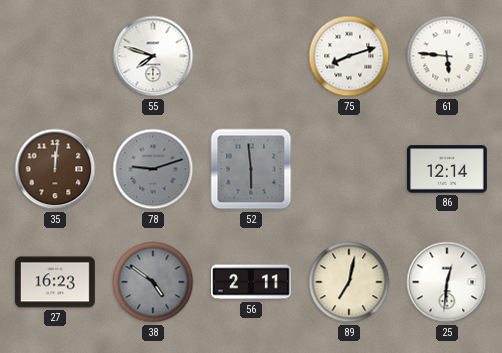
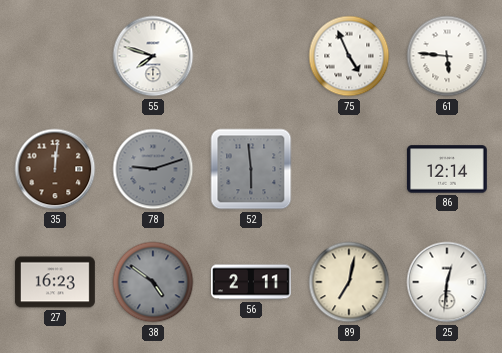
75: 8:12 -> 4:56
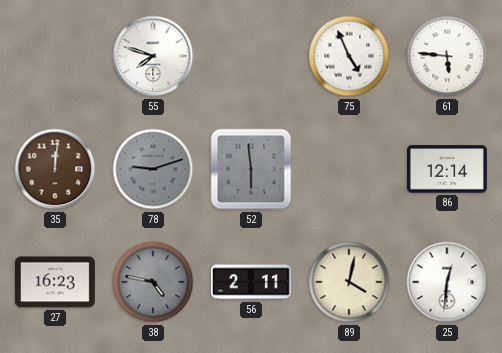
38: 4:51 -> 4:47
89: 7:02 -> 4:02
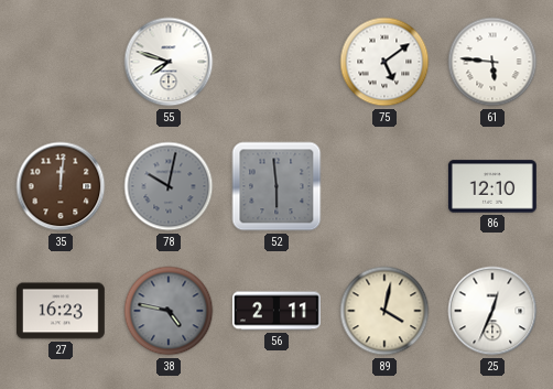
75: 4:56 -> 5:09
78: 9:12 -> 10:02
86: 12:14 -> 12:10
25: 12:31 -> 12:34
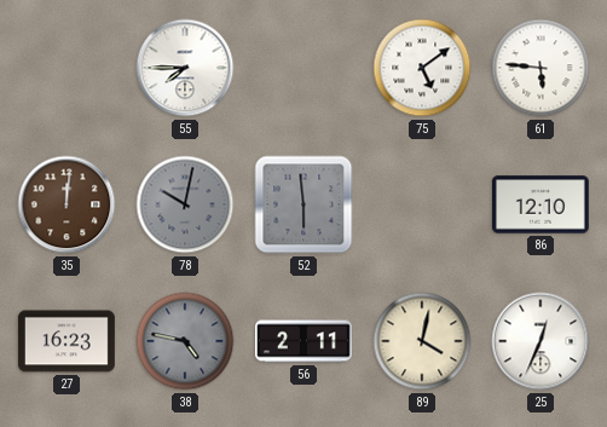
55: 7:48 -> 7:45
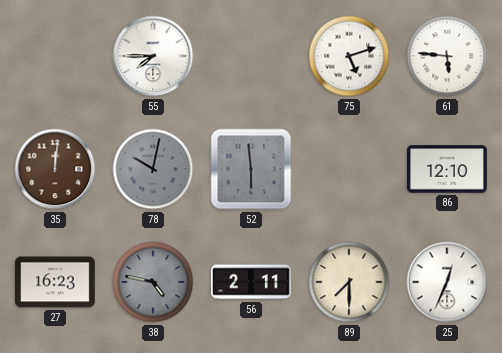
75: 5:09 -> 5:12
89: 4:02 -> 7:30
